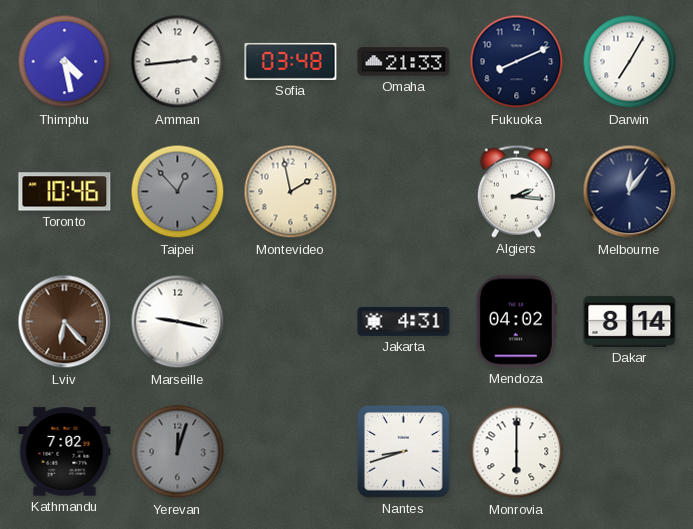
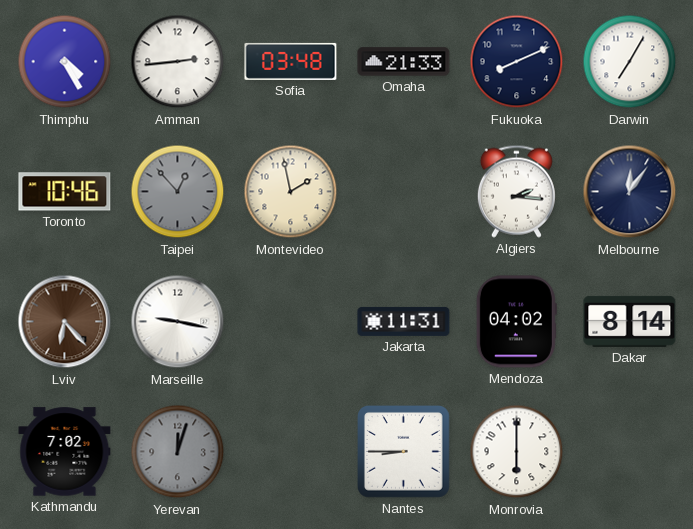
Thimphu: 4:28 -> 4:25
Jakarta: 4:31 -> 11:31
Nantes: 8:42 -> 8:45
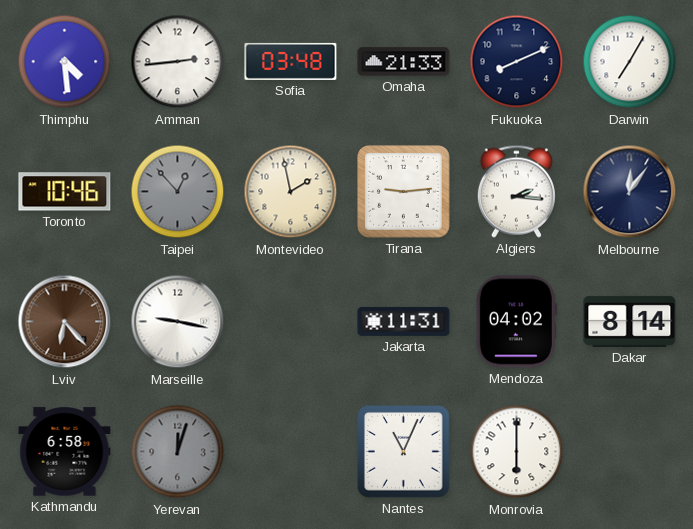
Thimphu: 4:25 -> 4:29
Tirana: none -> 9:14
Kathmandu: 7:02 -> 6:58
Nantes: 8:45 -> 11:04
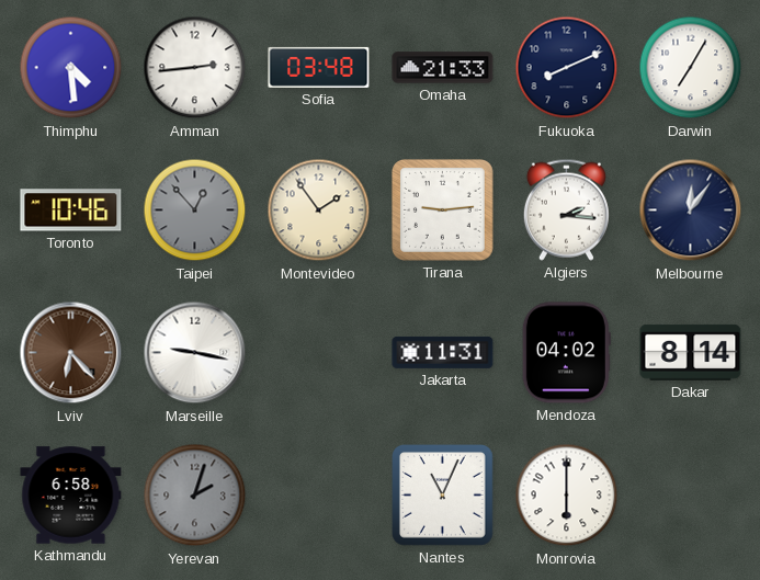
Montevideo: 1:58 -> 1:54
Yerevan: 12:03 -> 2:03
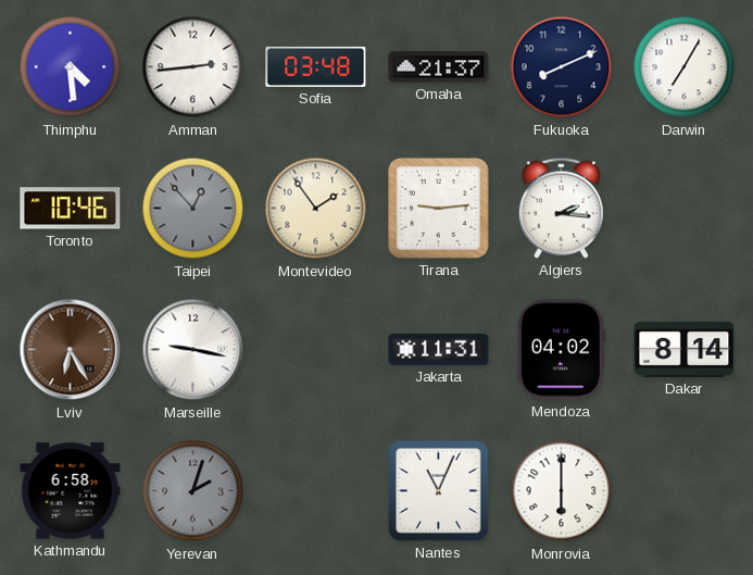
Omaha: 21:33 -> 21:37
Melbourne: 12:06 -> none
Lviv: 6:23 -> 6:25
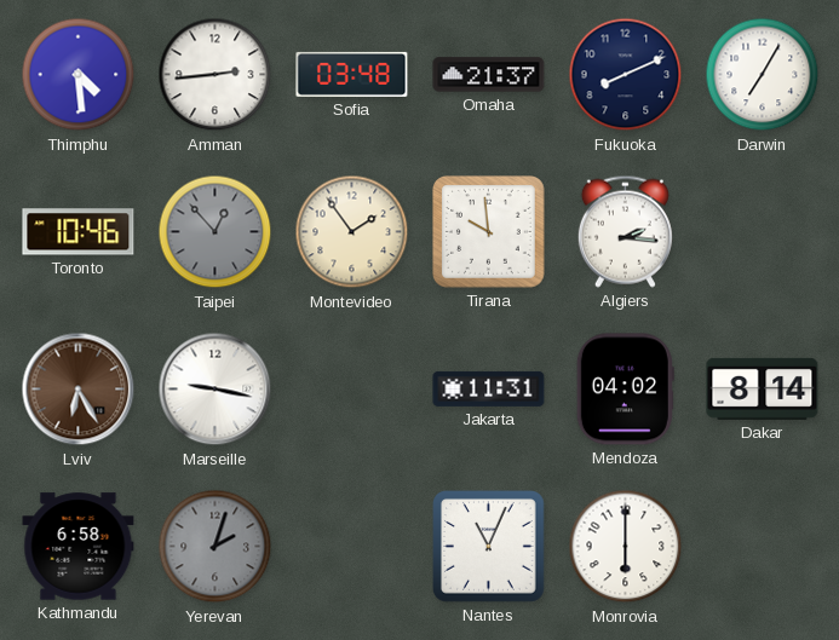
Tirana: 9:14 -> 9:59
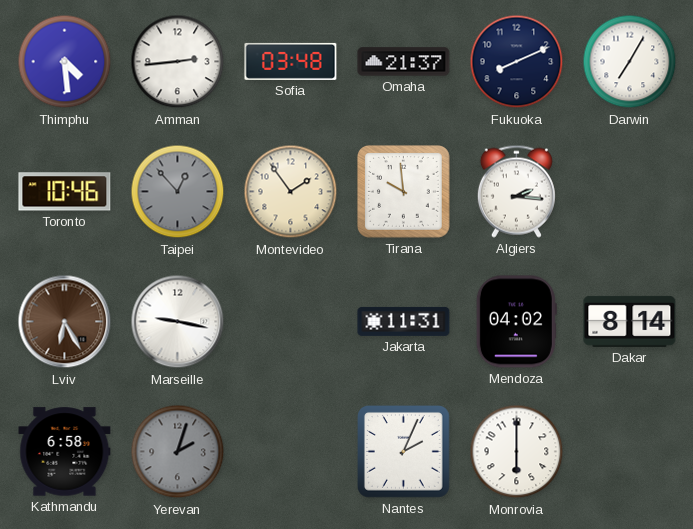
Nantes: 11:04 -> 2:04
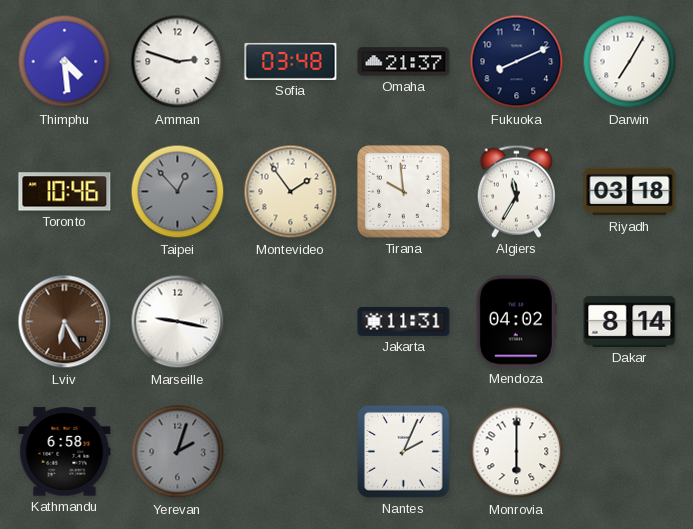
Amman: 2:44 -> 2:48
Algiers: 2:16 -> 11:35
Riyadh: none -> 03:18
